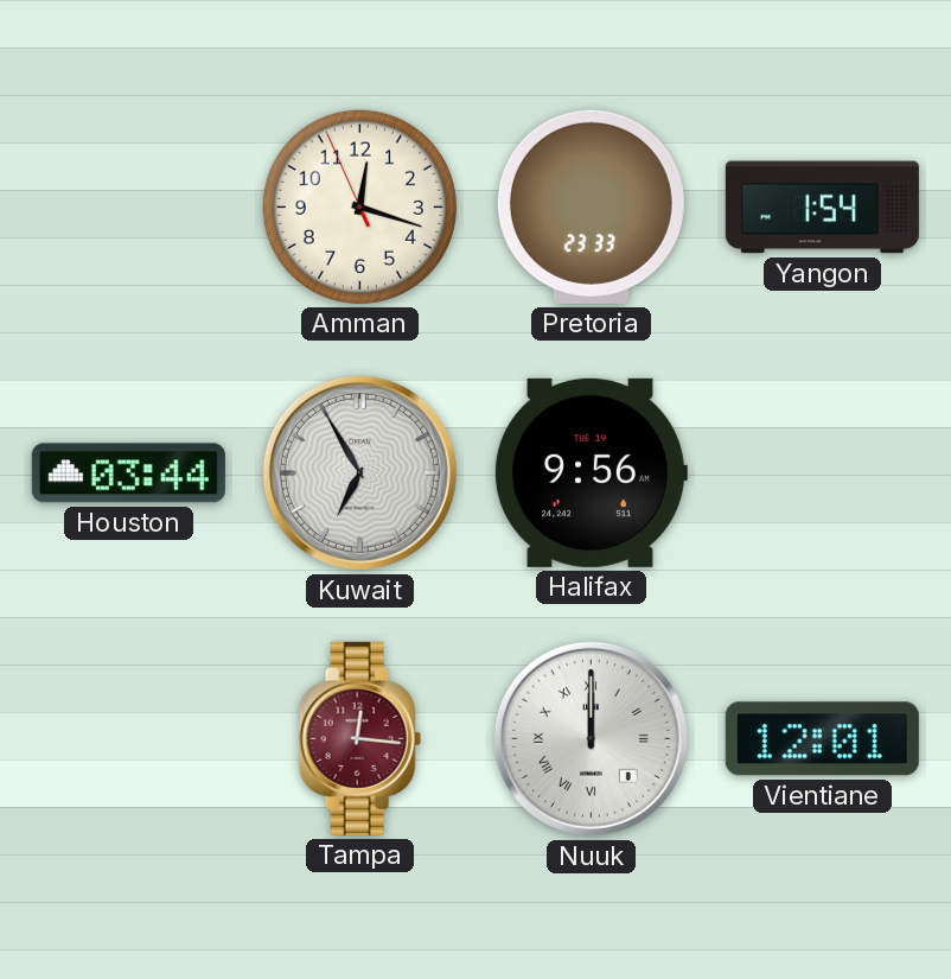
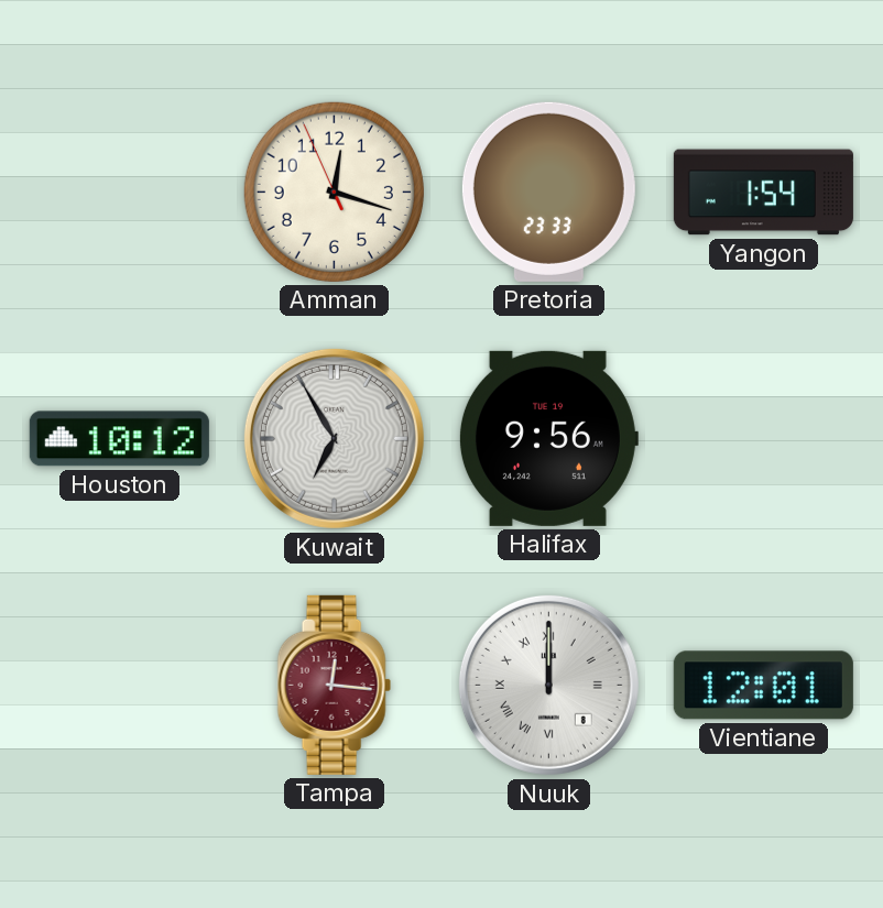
Houston: 03:44 -> 10:12
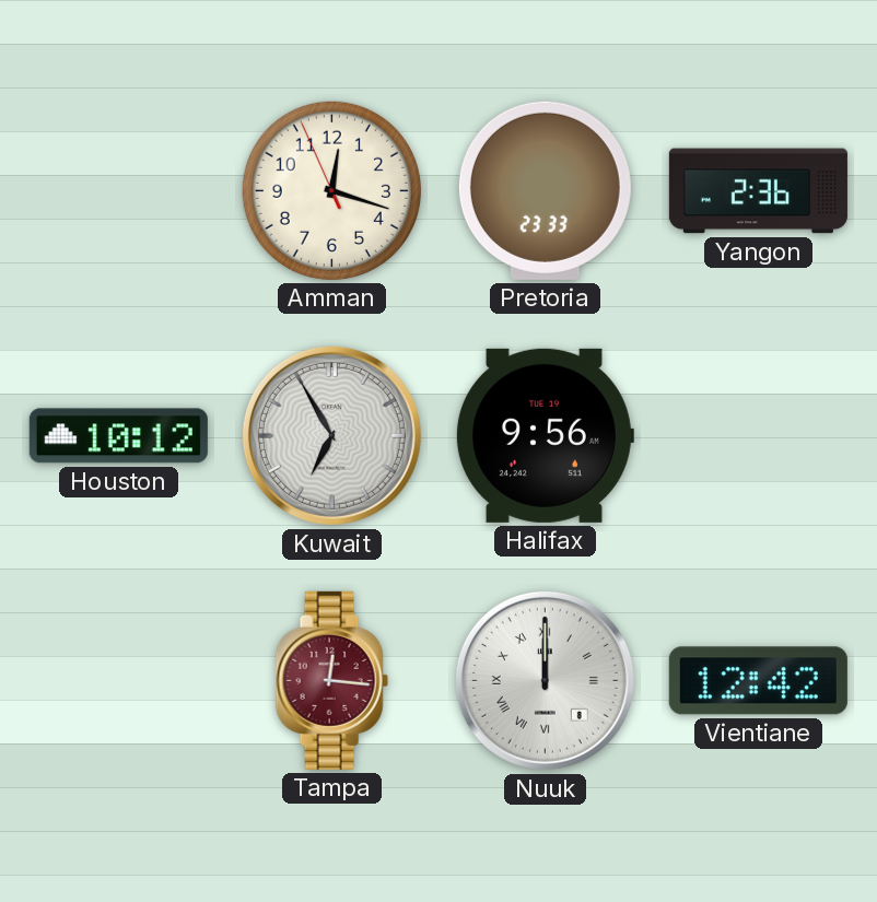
Yangon: 1:54 -> 2:36
Vientiane: 12:01 -> 12:42
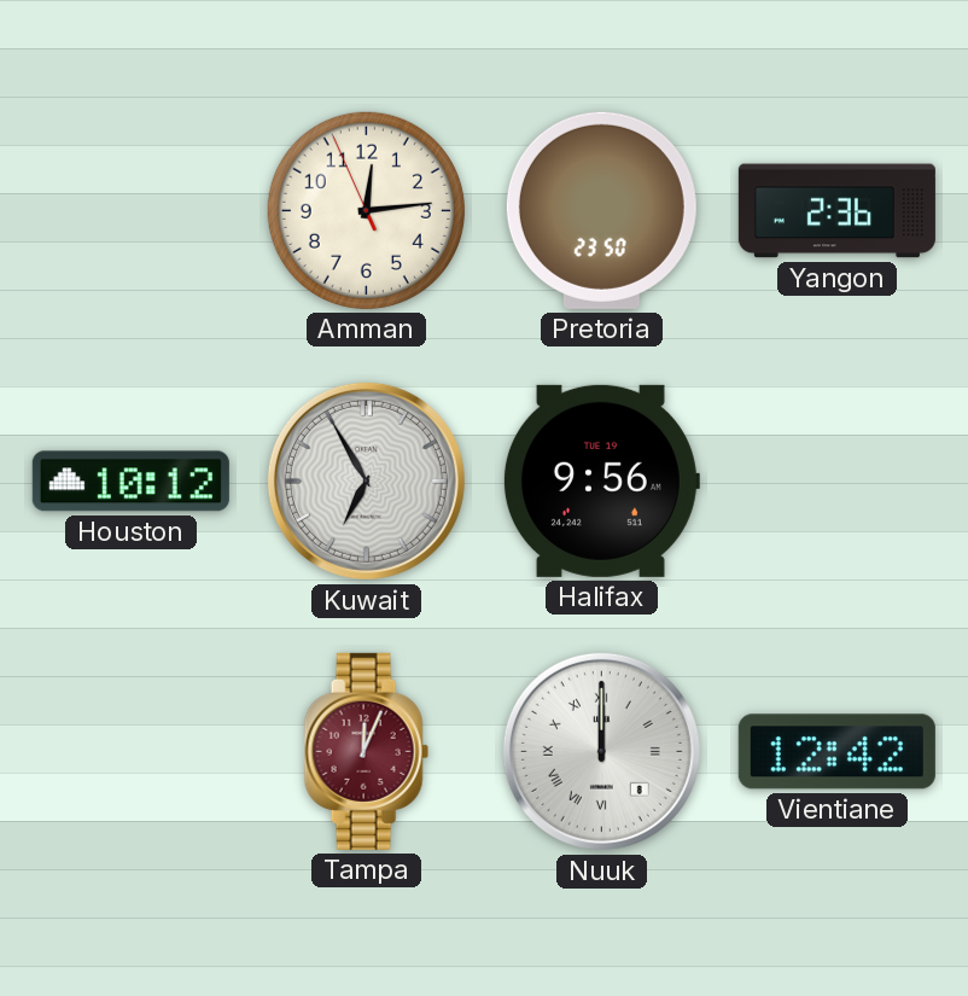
Amman: 12:17 -> 12:13
Pretoria: 23:33 -> 23:50
Tampa: 12:16 -> 12:04
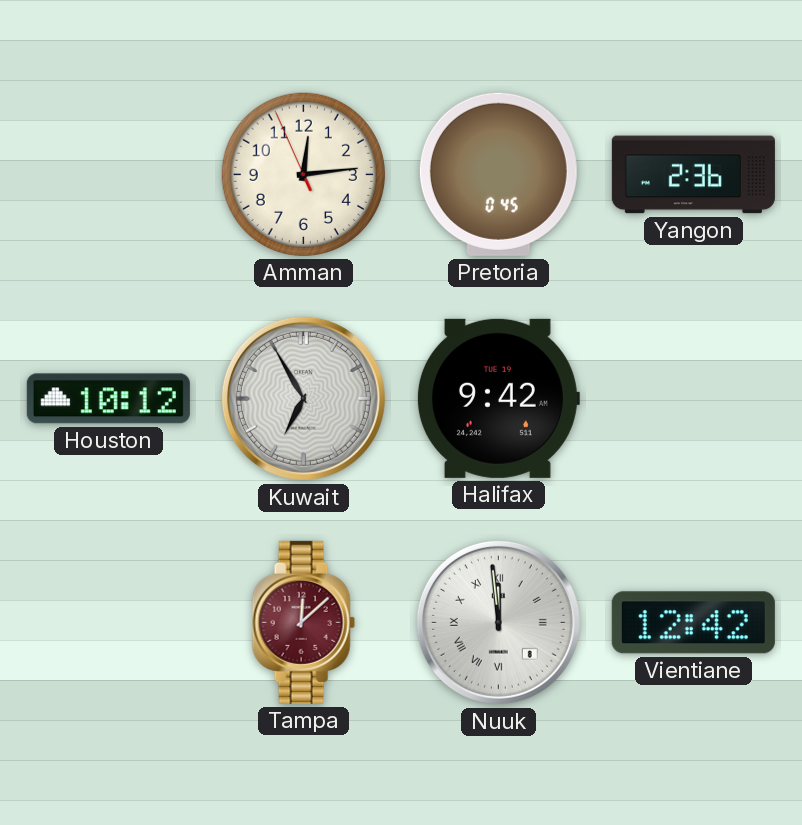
Pretoria: 23:50 -> 0:45
Halifax: 9:56 -> 9:42
Tampa: 12:04 -> 12:08
Nuuk: 12:00 -> 11:59
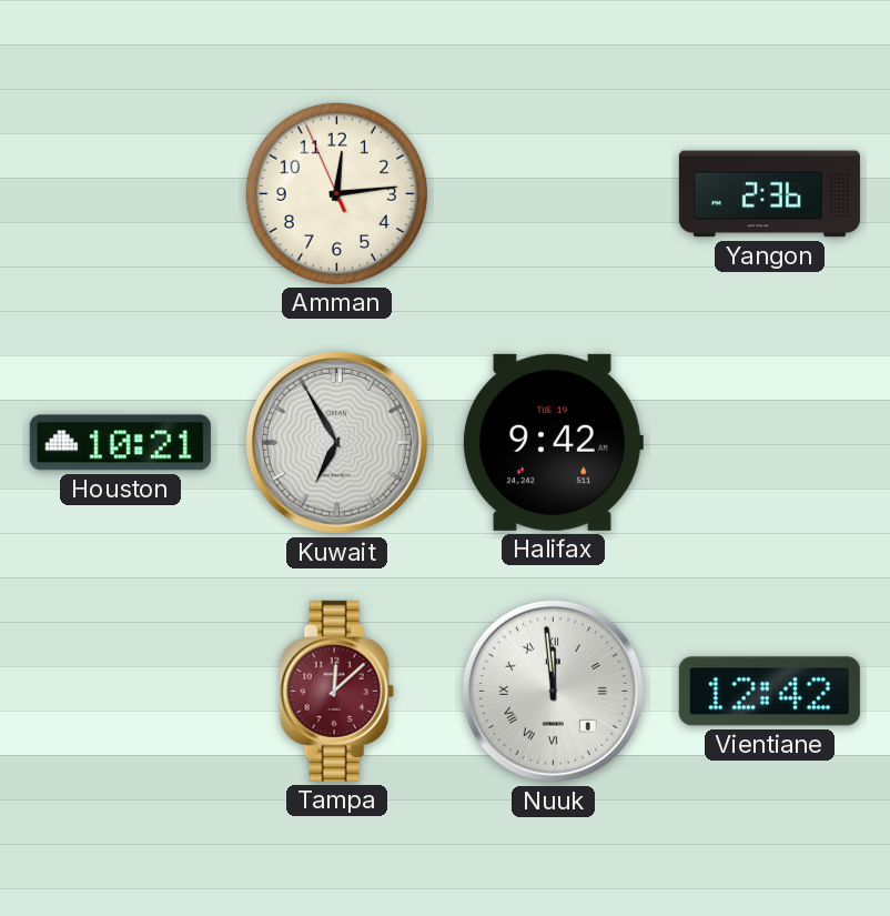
Pretoria: 0:45 -> none
Houston: 10:12 -> 10:21
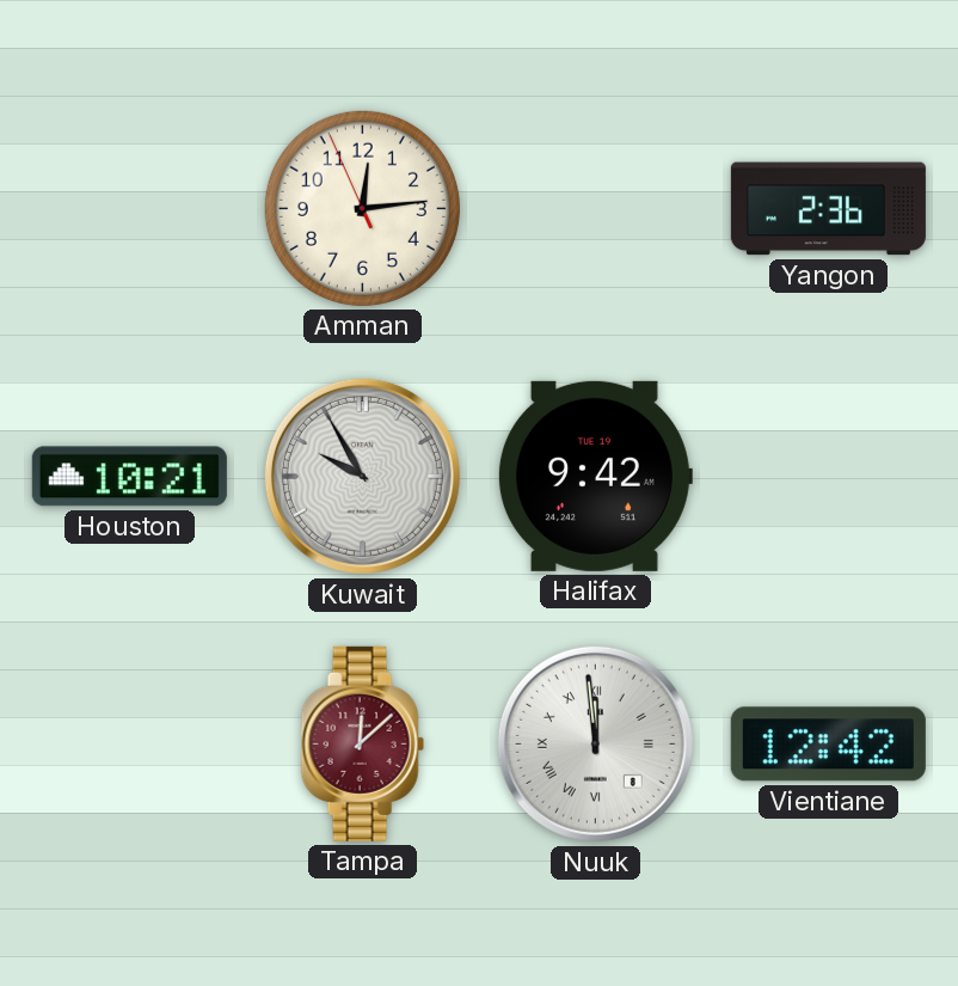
Kuwait: 6:55 -> 9:55
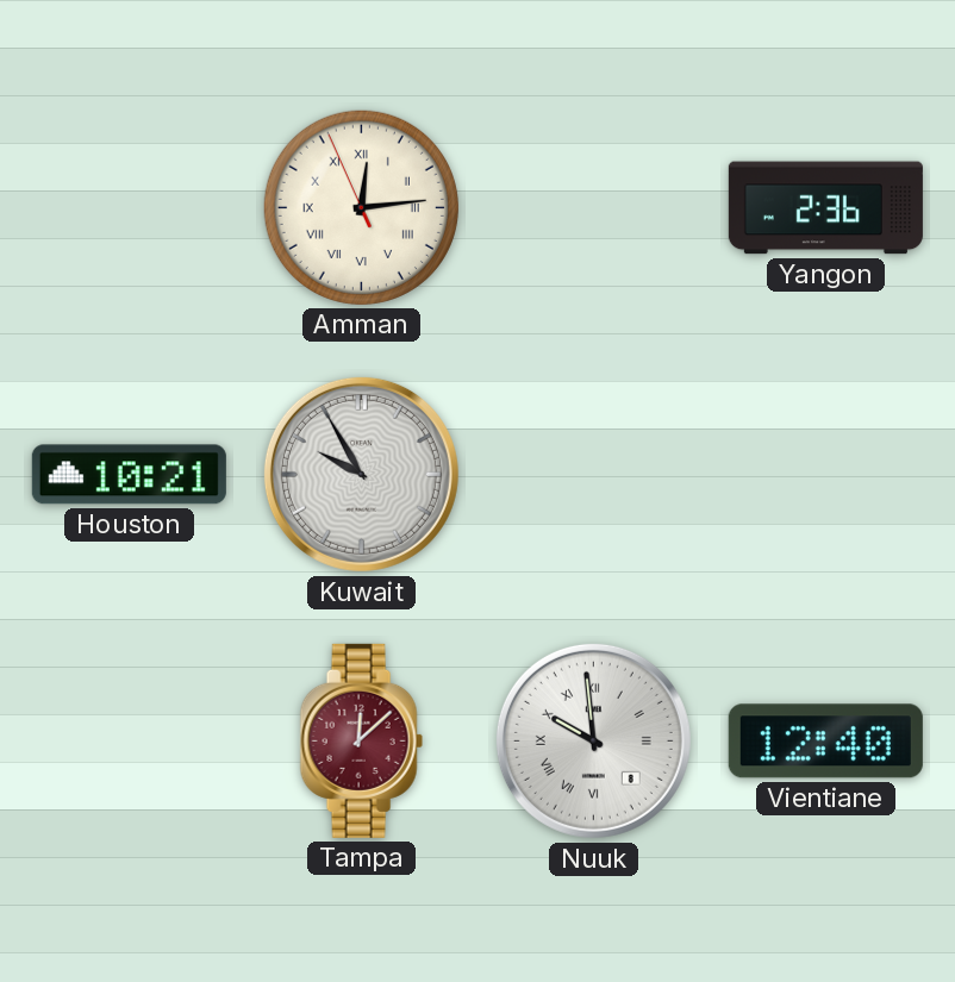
Amman numerals: Arabic -> Roman
Halifax: 9:42 -> none
Nuuk: 11:59 -> 9:59
Vientiane: 12:42 -> 12:40
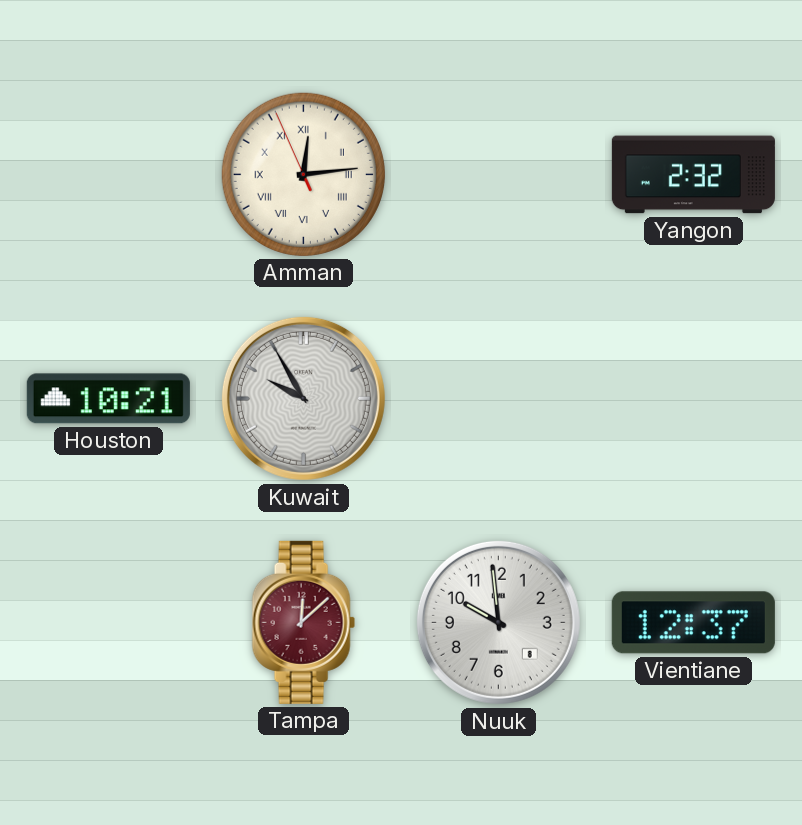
Yangon: 2:36 -> 2:32
Nuuk numerals: Roman -> Arabic
Vientiane: 12:40 -> 12:37
